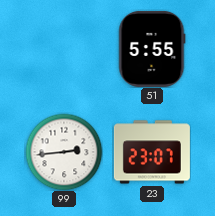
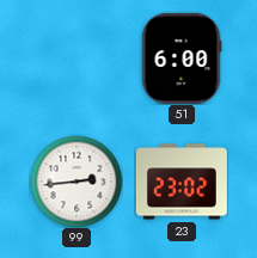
51: 5:55 -> 6:00
23: 23:07 -> 23:02
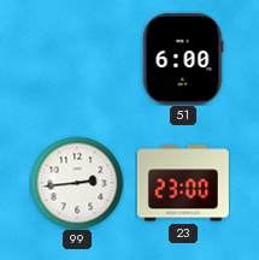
23: 23:02 -> 23:00
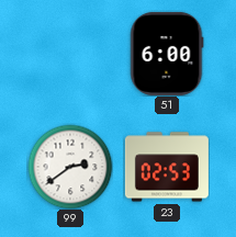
99: 2:44 -> 2:39
23: 23:00 -> 02:53
